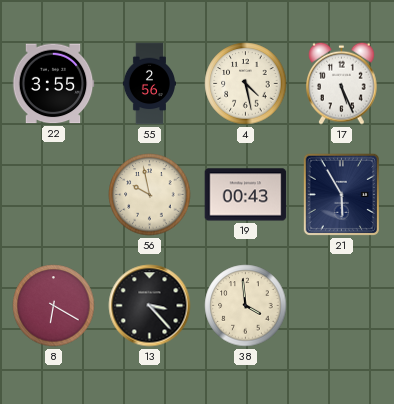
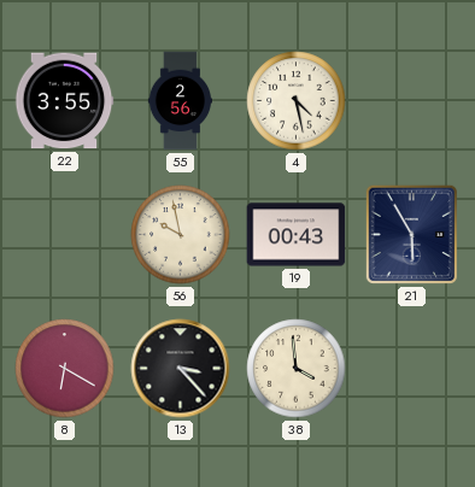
17: 5:26 -> none
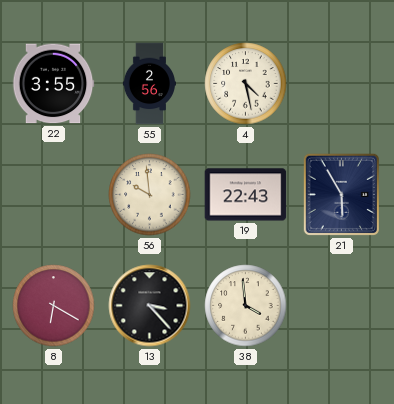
56: 9:58 -> 9:59
19: 00:43 -> 22:43
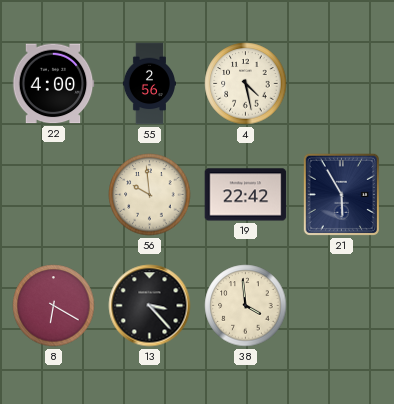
22: 3:55 -> 4:00
19: 22:43 -> 22:42
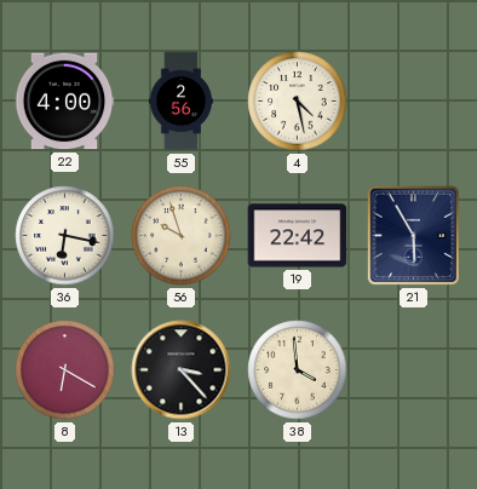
36: none -> 6:17
56: 9:59 -> 9:57
